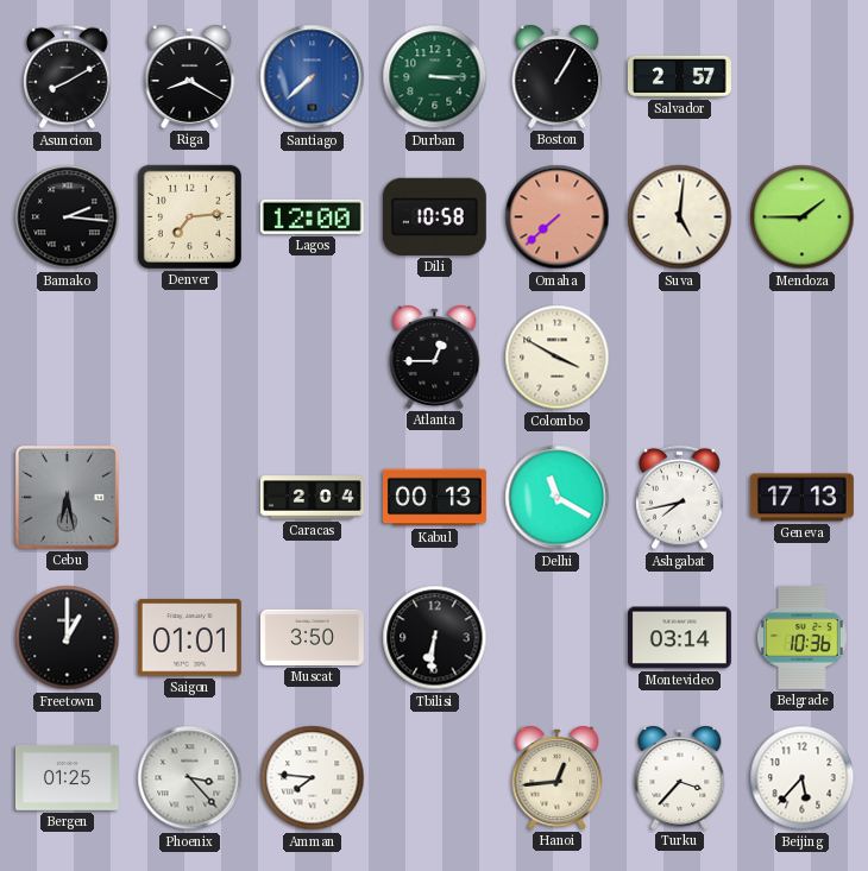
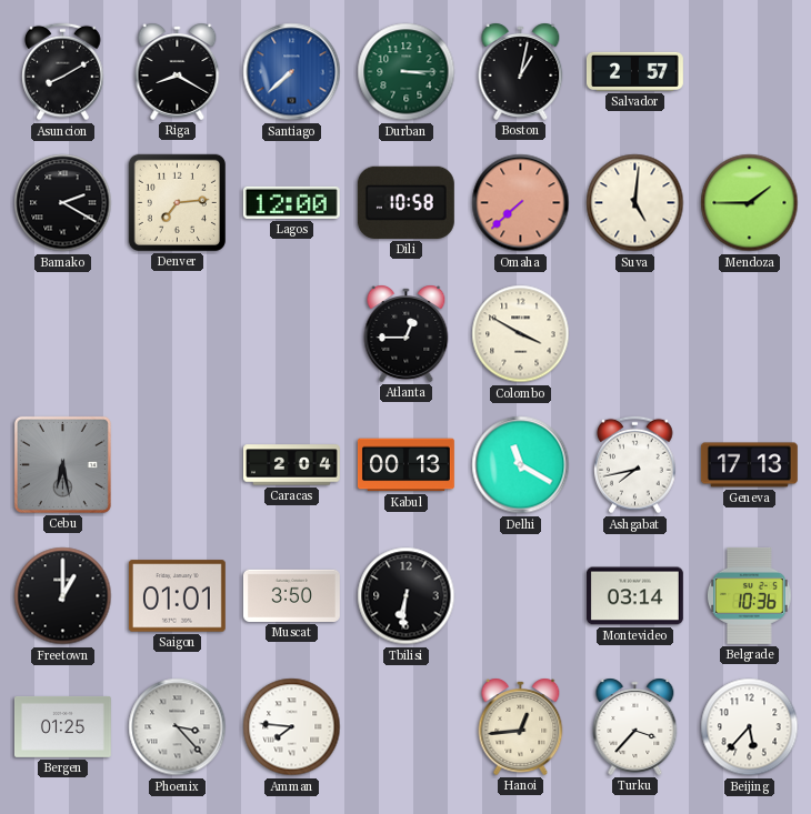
Boston: 1:05 -> 1:02
Bamako: 2:16 -> 2:20
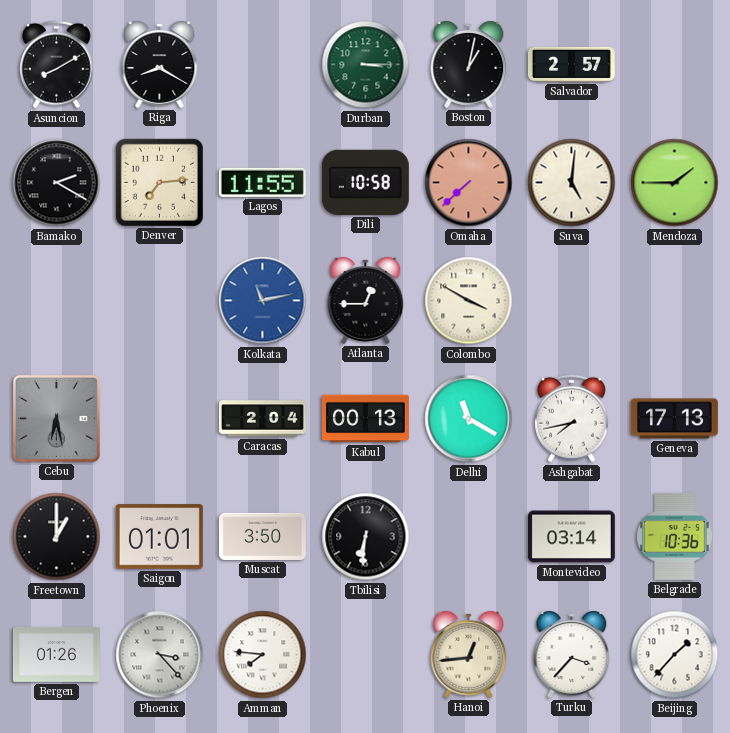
Santiago: 7:38 -> none
Lagos: 12:00 -> 11:55
Kolkata: none -> 11:13
Bergen: 01:25 -> 01:26
Beijing: 5:37 -> 1:37
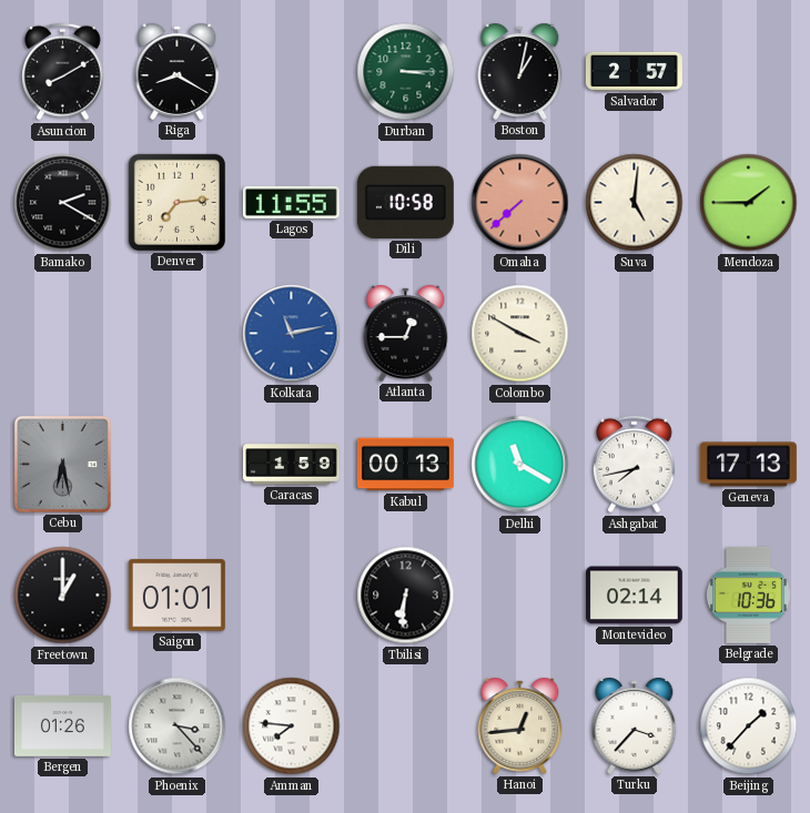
Caracas: 2:04 -> 1:59
Muscat: 3:50 -> none
Montevideo: 03:14 -> 02:14
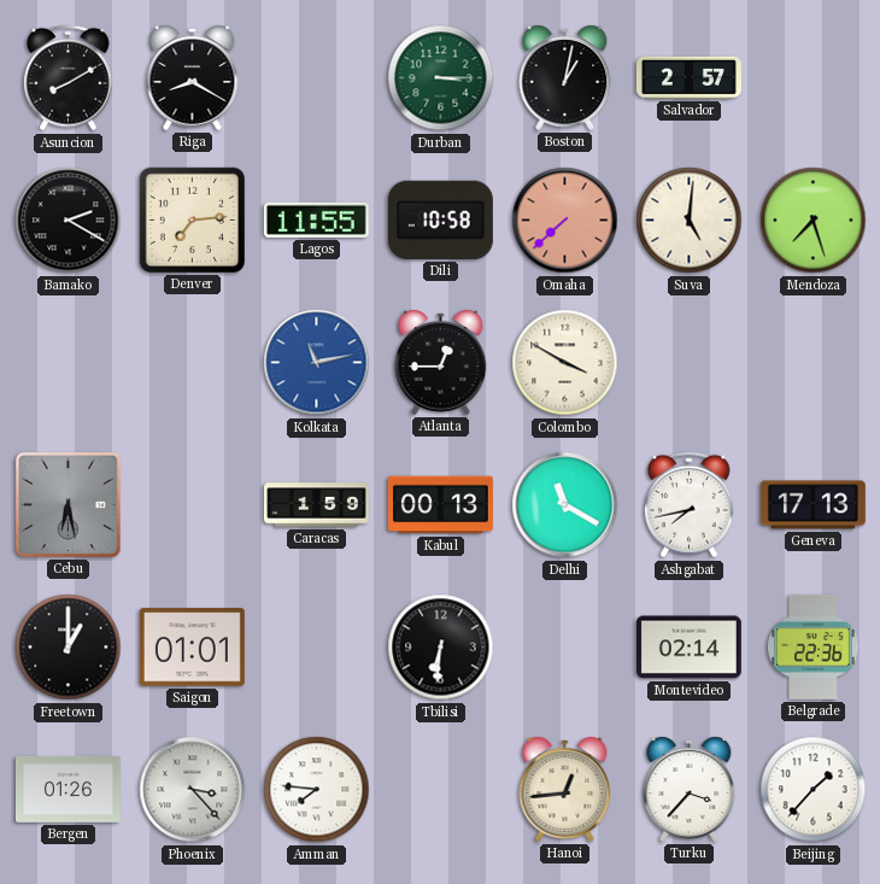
Mendoza: 1:45 -> 7:27
Belgrade: 10:36 -> 22:36
